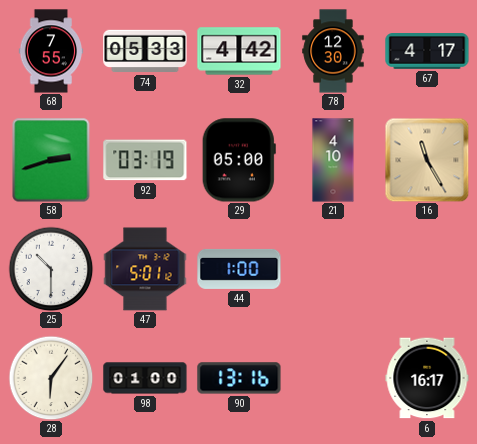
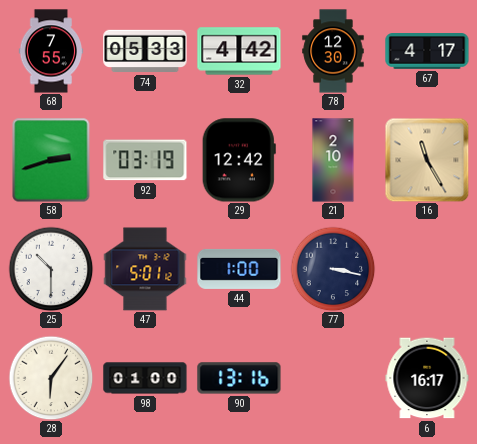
29: 05:00 -> 12:42
21: 4:10 -> 2:10
77: none -> 3:17
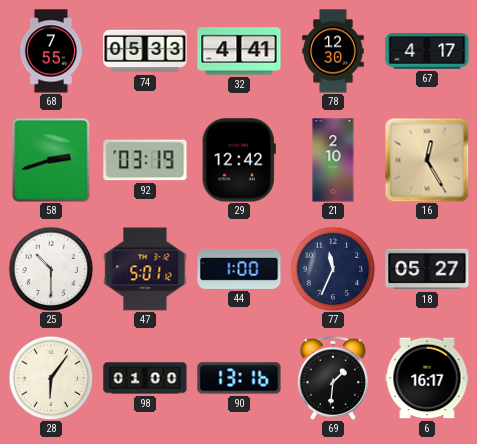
32: 4:42 -> 4:41
16: 11:25 -> 12:25
77: 3:17 -> 11:34
18: none -> 05:27
69: none -> 1:31
